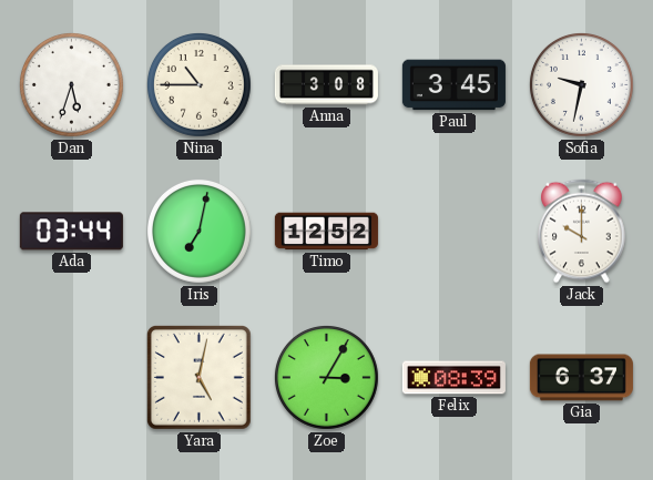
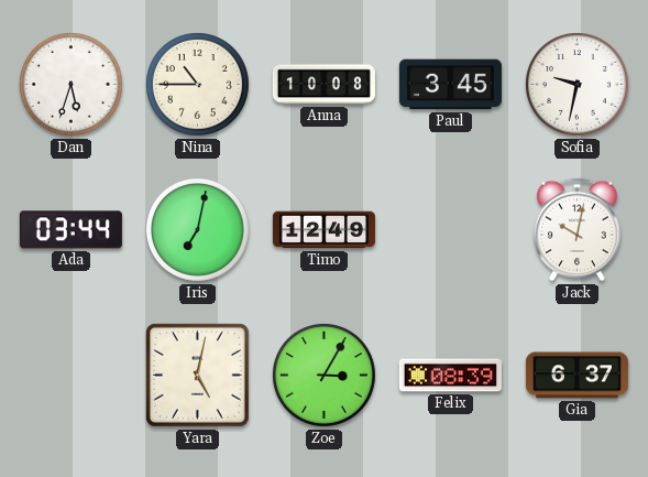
Anna: 3:08 -> 10:08
Timo: 12:52 -> 12:49
Jack: 10:00 -> 10:02
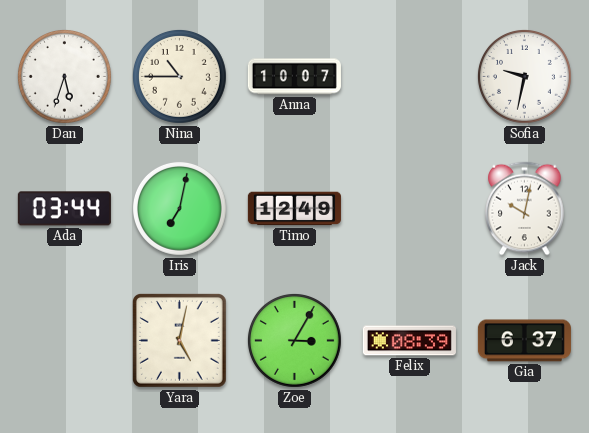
Anna: 10:08 -> 10:07
Paul: 3:45 -> none
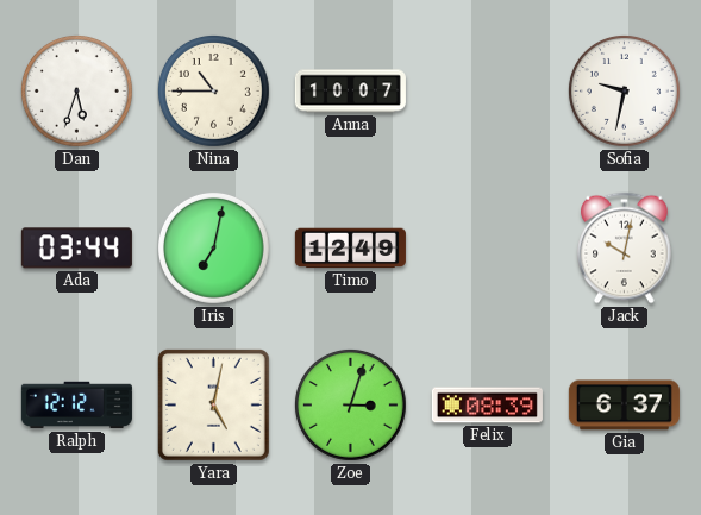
Ralph: none -> 12:12
Zoe: 3:05 -> 3:03
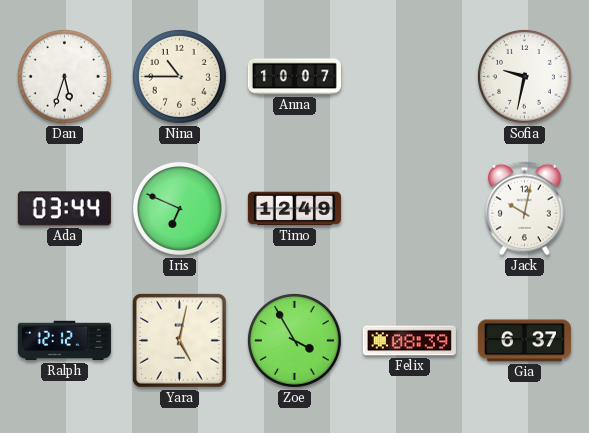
Iris: 7:02 -> 6:49
Zoe: 3:03 -> 3:55
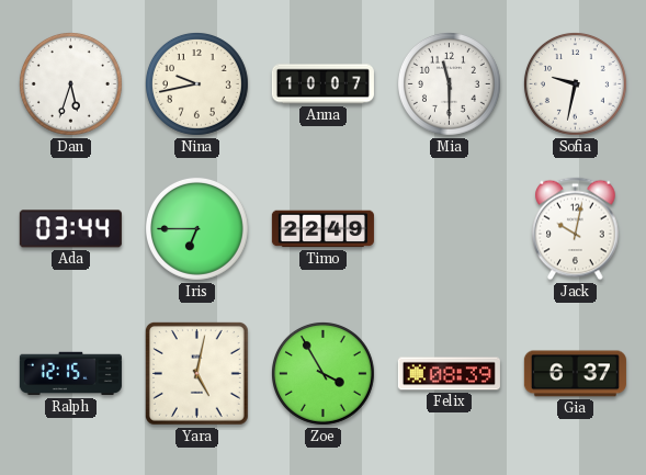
Nina: 10:45 -> 9:43
Mia: none -> 11:30
Iris: 6:49 -> 6:45
Timo: 12:49 -> 22:49
Ralph: 12:12 -> 12:15
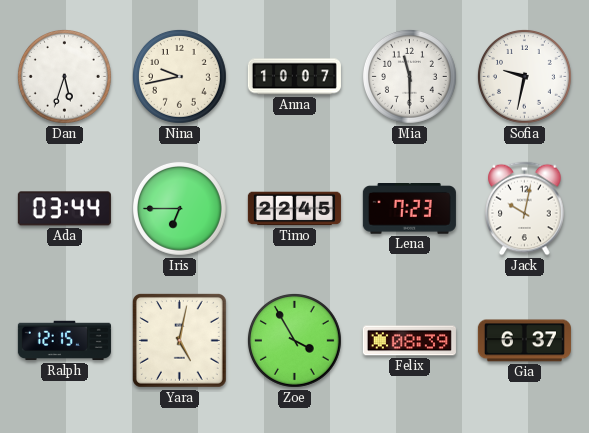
Timo: 22:49 -> 22:45
Lena: none -> 7:23
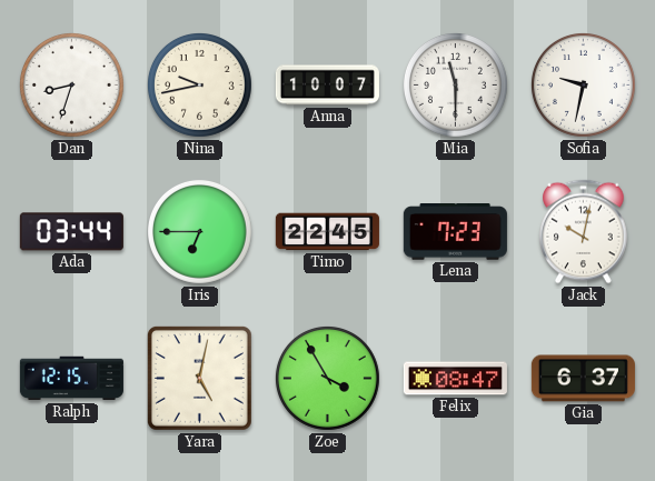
Dan: 5:33 -> 8:33
Felix: 08:39 -> 08:47
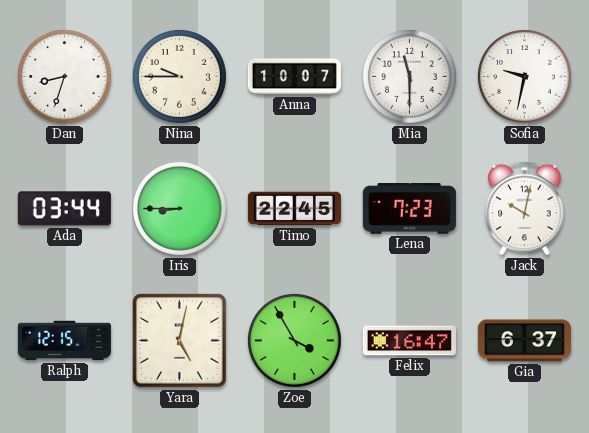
Nina: 9:43 -> 9:45
Iris: 6:45 -> 8:45
Felix: 08:47 -> 16:47
